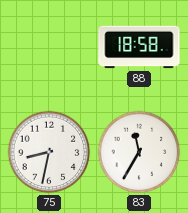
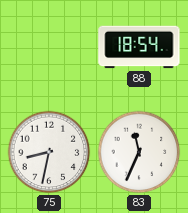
88: 18:58 -> 18:54
83: 11:35 -> 11:34
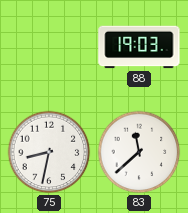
88: 18:54 -> 19:03
83: 11:34 -> 11:38
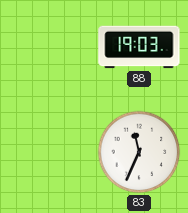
75: 8:32 -> none
83: 11:38 -> 11:34
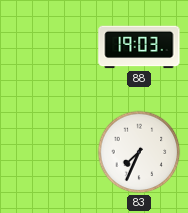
83: 11:34 -> 7:34
